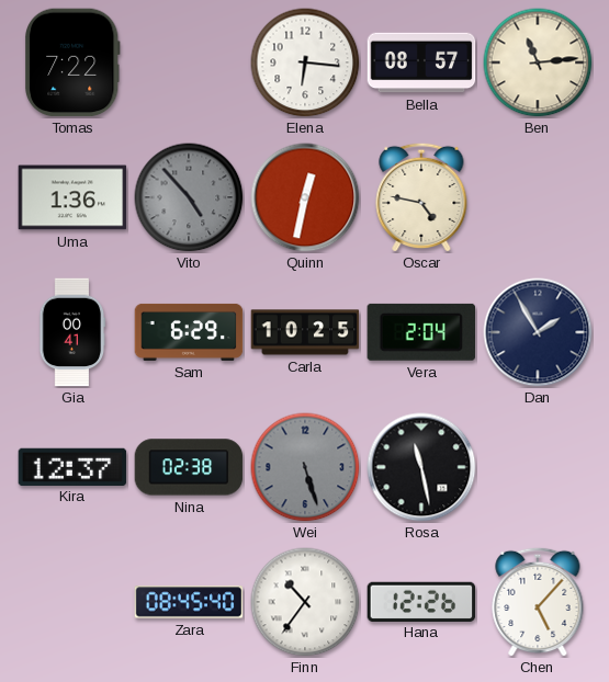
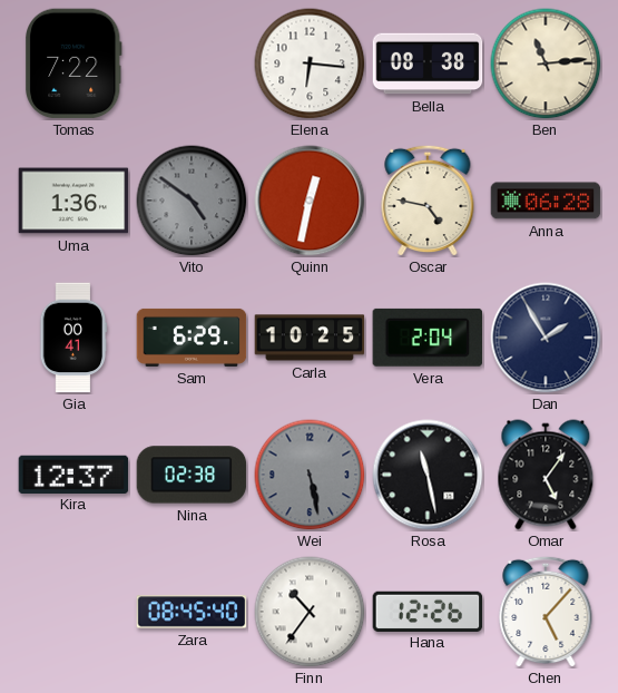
Bella: 08:57 -> 08:38
Vito: 4:53 -> 4:51
Anna: none -> 06:28
Wei: 5:27 -> 5:28
Omar: none -> 5:06
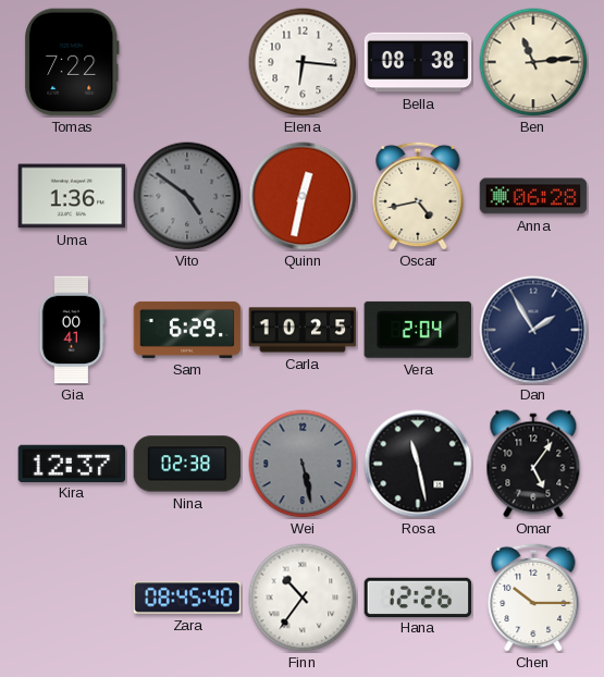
Oscar: 4:47 -> 4:43
Chen: 5:07 -> 10:15
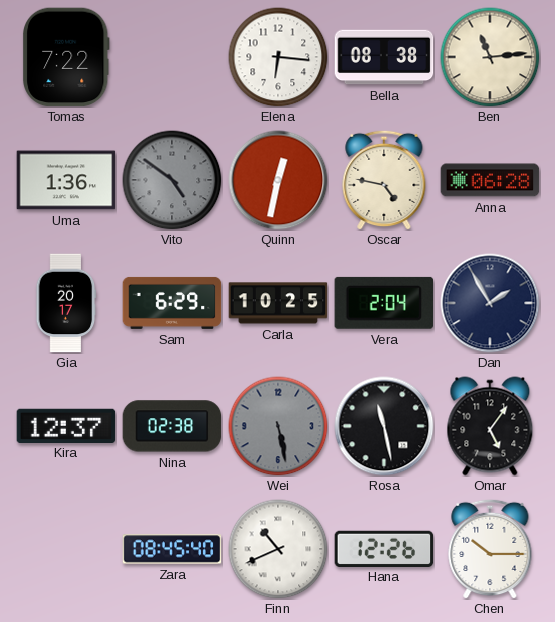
Oscar: 4:43 -> 4:47
Gia: 00:41 -> 20:17
Finn: 10:36 -> 10:41
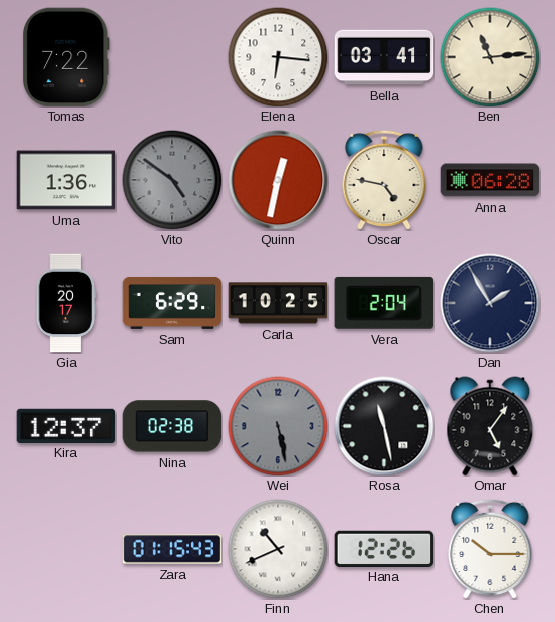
Bella: 08:38 -> 03:41
Zara: 08:45 -> 01:15
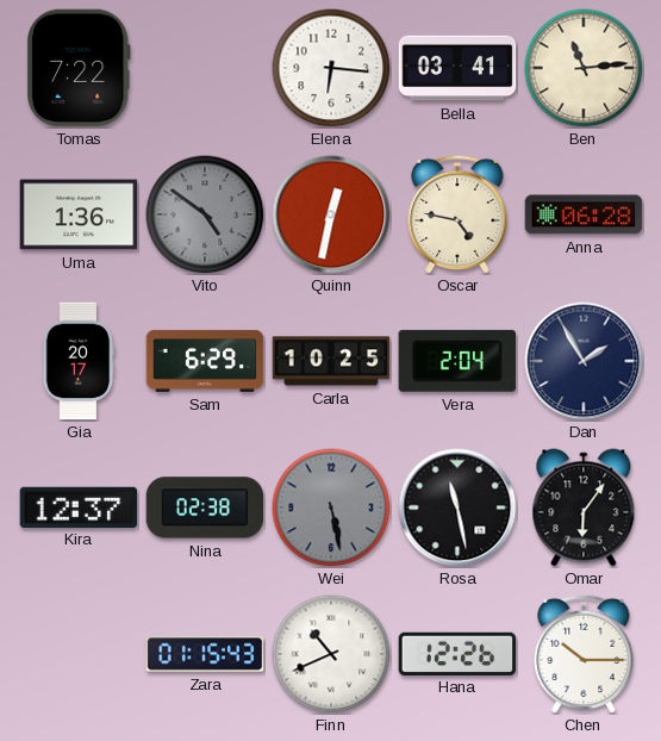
Omar: 5:06 -> 6:06
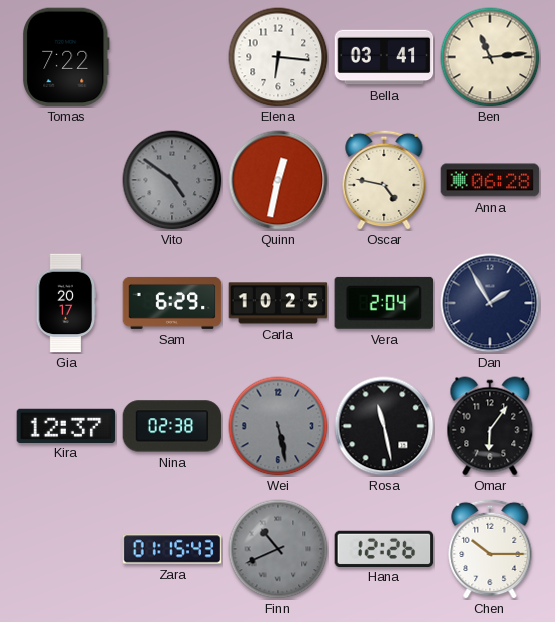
Uma: 1:36 -> none
Finn dial: white -> grey
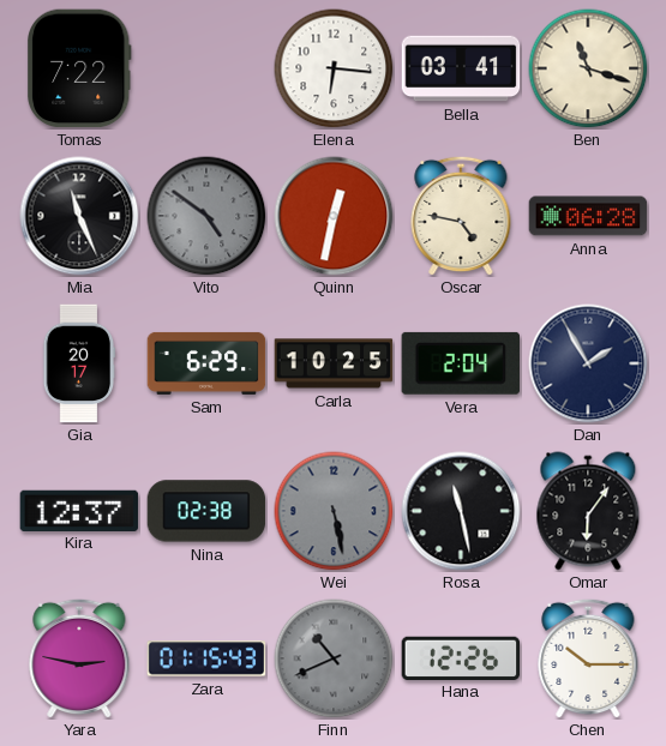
Ben: 11:14 -> 11:18
Mia: none -> 11:26
Yara: none -> 2:47
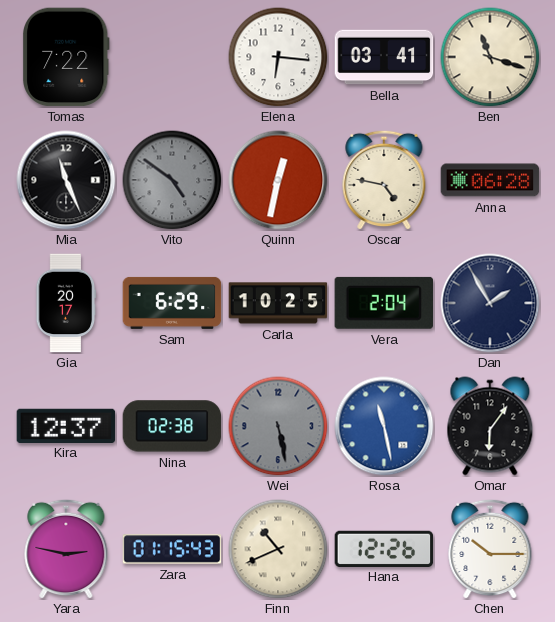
Rosa dial: black -> blue
Finn dial: grey -> cream
